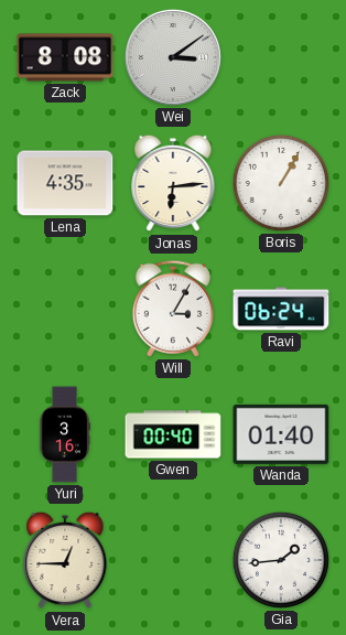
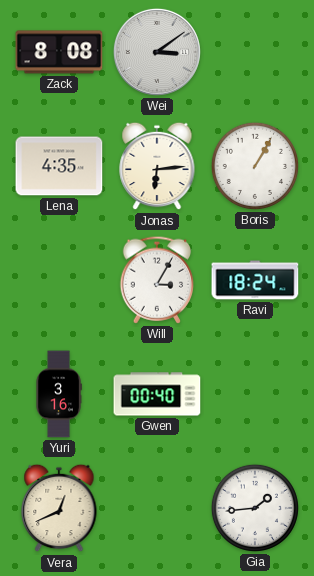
Ravi: 06:24 -> 18:24
Wanda: 01:40 -> none
Vera: 12:45 -> 12:41
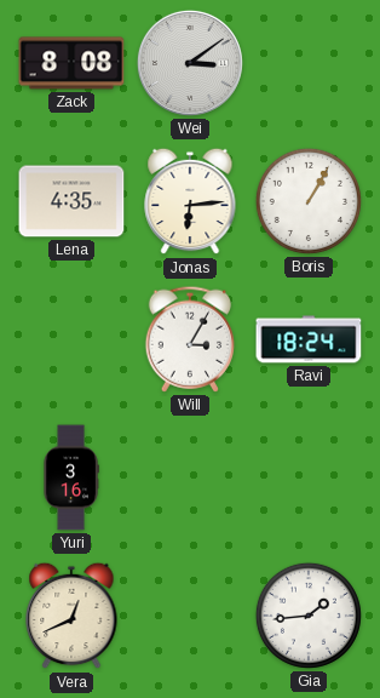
Gwen: 00:40 -> none
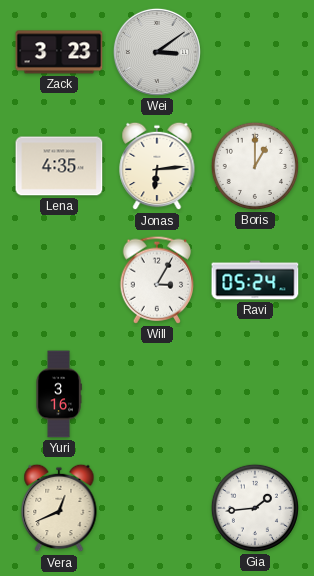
Zack: 8:08 -> 3:23
Boris: 1:05 -> 1:00
Ravi: 18:24 -> 05:24
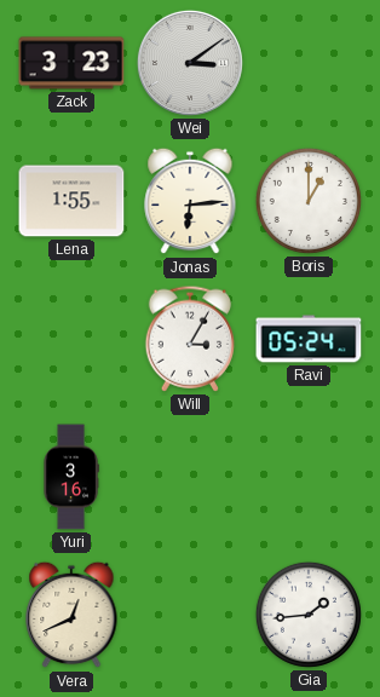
Lena: 4:35 -> 1:55
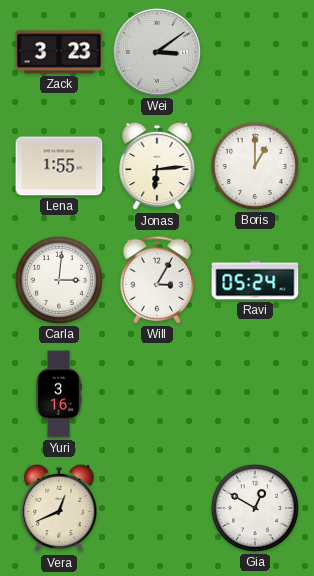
Carla: none -> 3:01
Gia: 1:44 -> 12:50
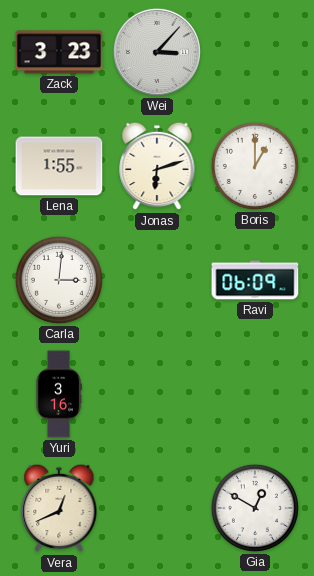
Wei: 3:09 -> 3:07
Jonas: 6:14 -> 6:12
Will: 3:05 -> none
Ravi: 05:24 -> 06:09
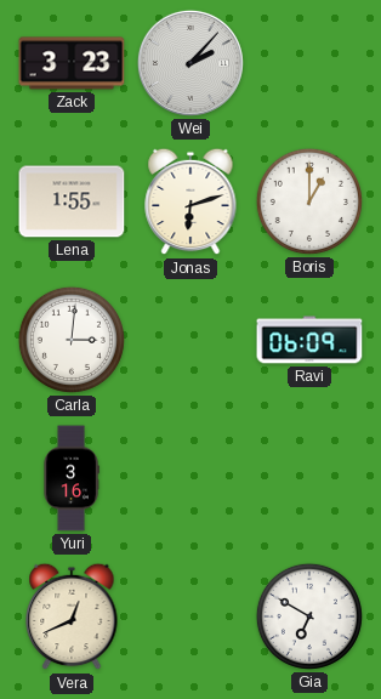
Wei: 3:07 -> 2:07
Gia: 12:50 -> 6:50
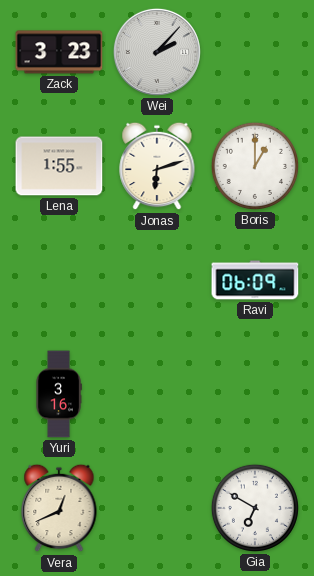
Carla: 3:01 -> none
